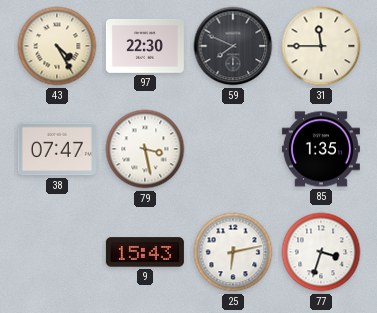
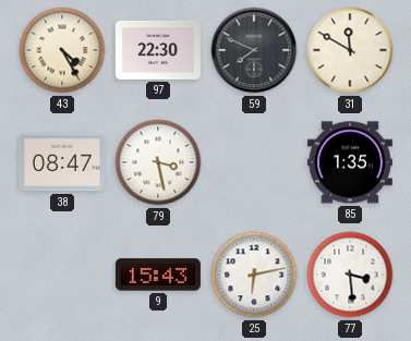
31: 11:45 -> 11:50
38: 07:47 -> 08:47
77: 3:33 -> 3:29
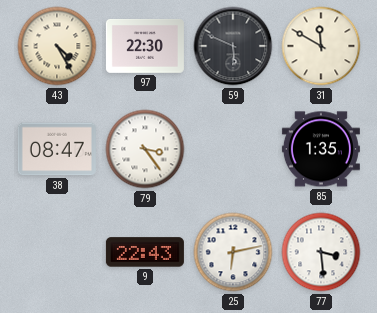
59: 7:49 -> 5:49
79: 3:28 -> 3:24
9: 15:43 -> 22:43
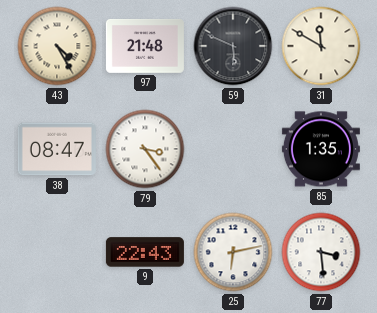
97: 22:30 -> 21:48
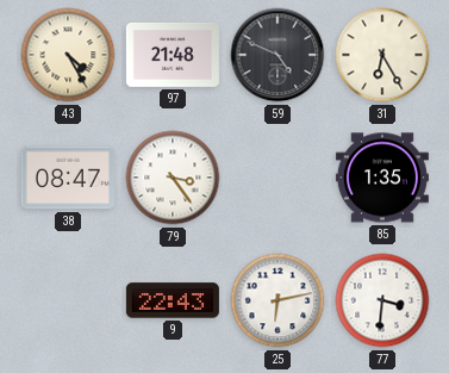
59: 5:49 -> 4:49
31: 11:50 -> 6:25
77: 3:29 -> 3:31
